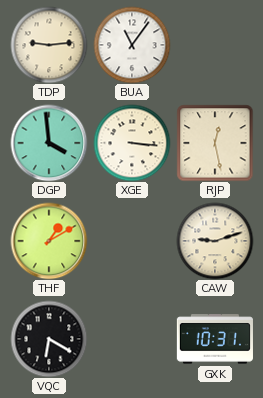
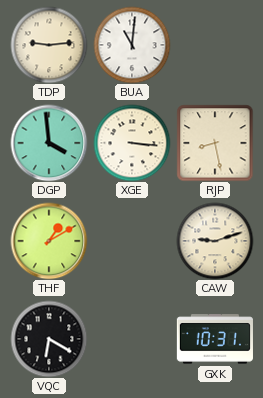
BUA: 11:06 -> 11:01
RJP: 12:28 -> 8:28
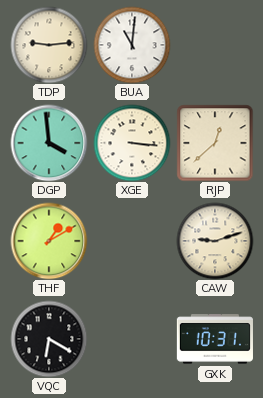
RJP: 8:28 -> 12:38
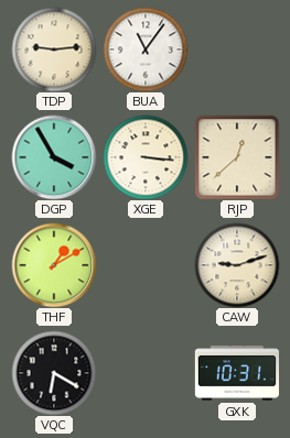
BUA: 11:01 -> 11:06
DGP: 3:59 -> 3:55
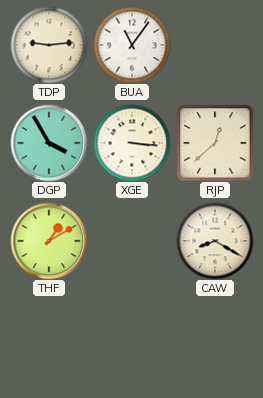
CAW: 9:12 -> 8:20
VQC: 6:20 -> none
GXK: 10:31 -> none
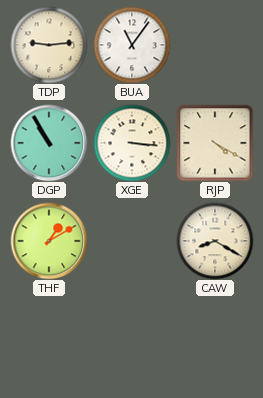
DGP: 3:55 -> 10:55
RJP: 12:38 -> 4:20
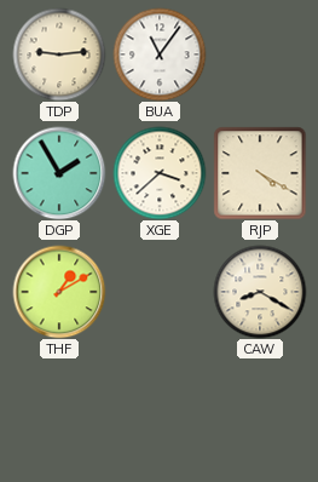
DGP: 10:55 -> 1:55
XGE: 3:16 -> 3:38
